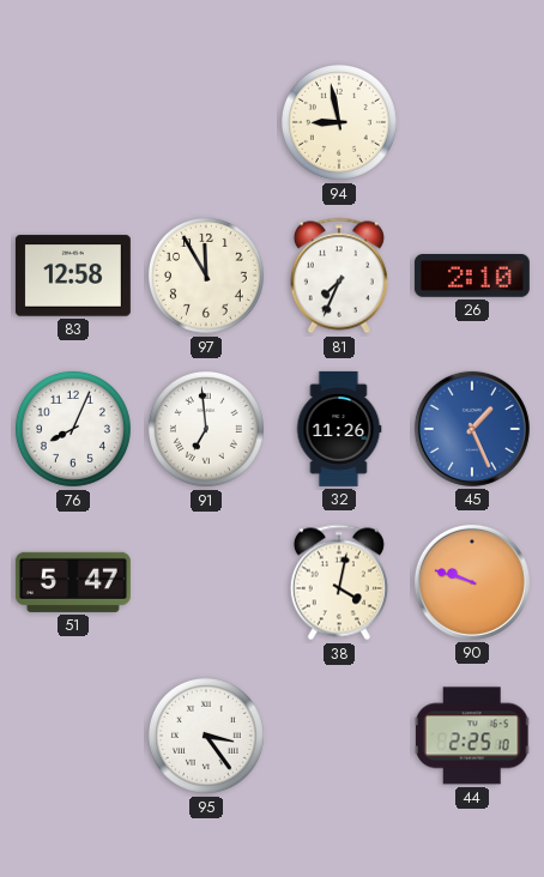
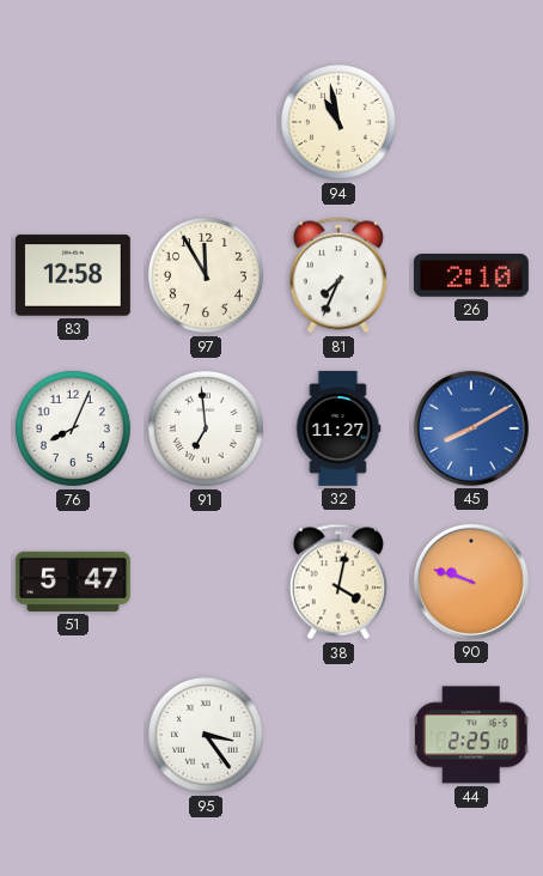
94: 8:58 -> 10:58
32: 11:26 -> 11:27
45: 1:26 -> 8:10
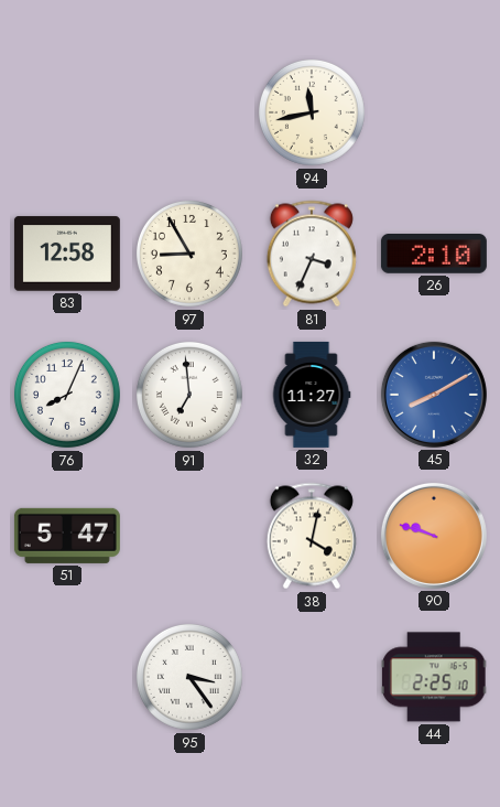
94: 10:58 -> 11:43
97: 11:55 -> 8:55
81: 7:34 -> 3:34
